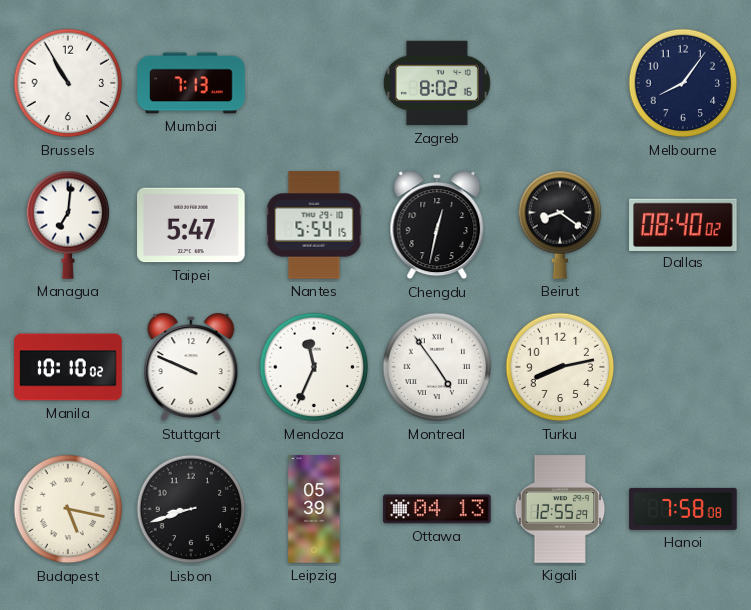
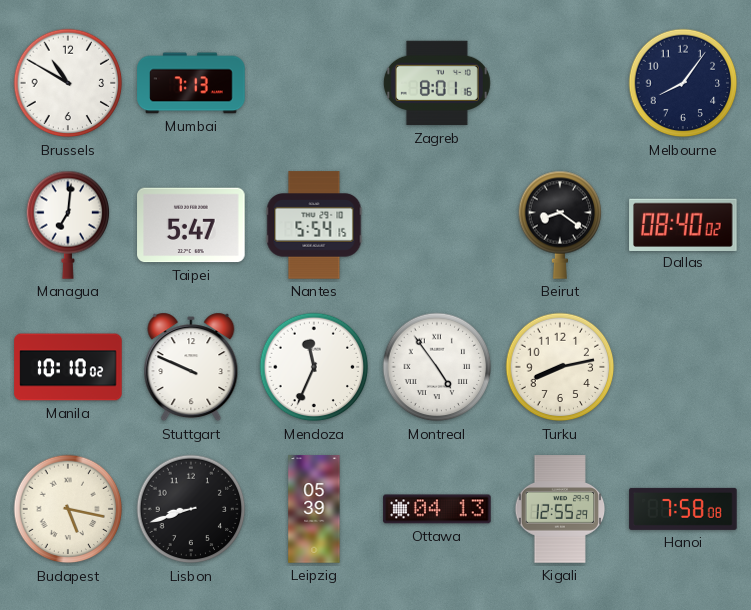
Brussels: 10:55 -> 10:50
Zagreb: 8:02 -> 8:01
Chengdu: 12:32 -> none
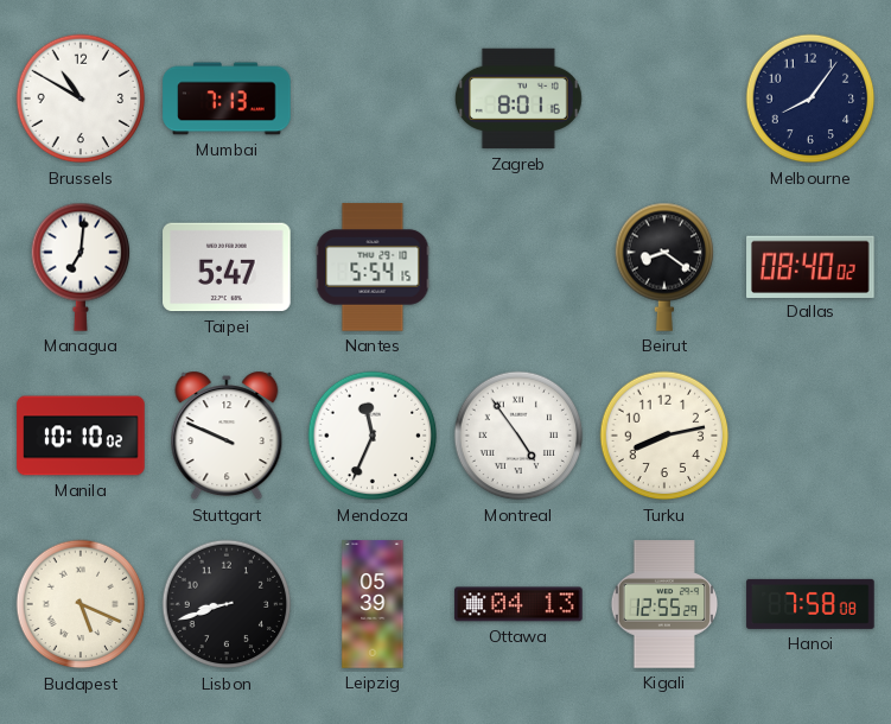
Budapest: 5:17 -> 5:19
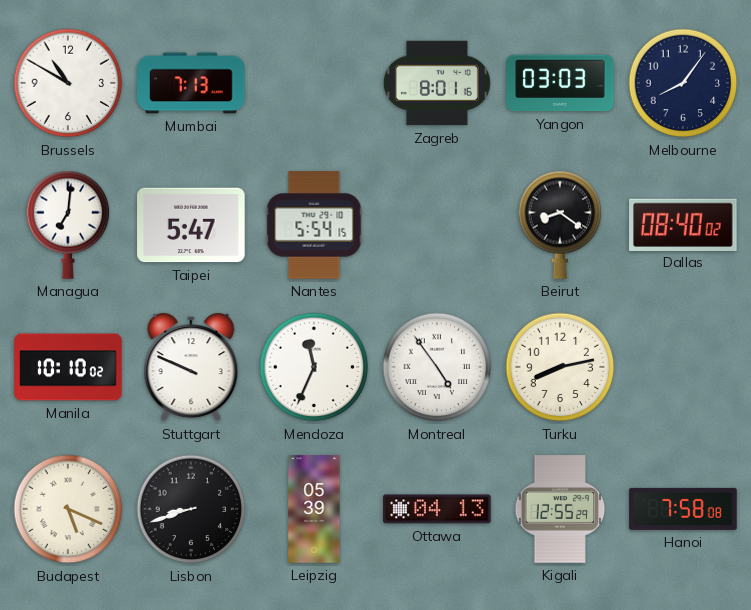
Yangon: none -> 03:03
